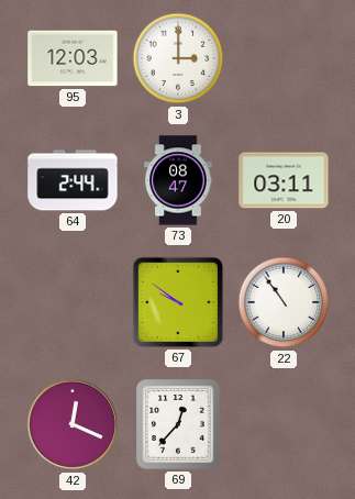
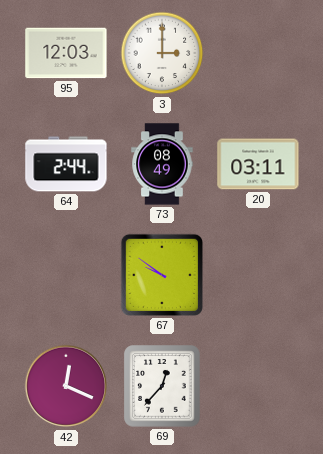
73: 08:47 -> 08:49
22: 10:54 -> none
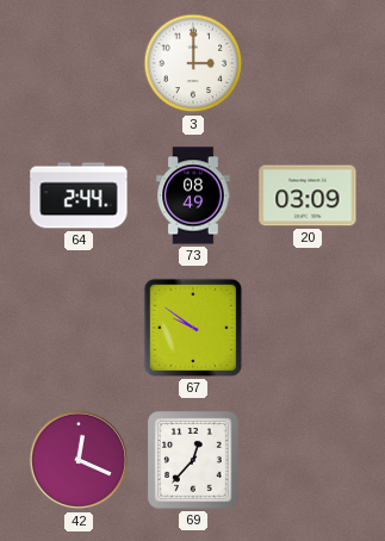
95: 12:03 -> none
20: 03:11 -> 03:09
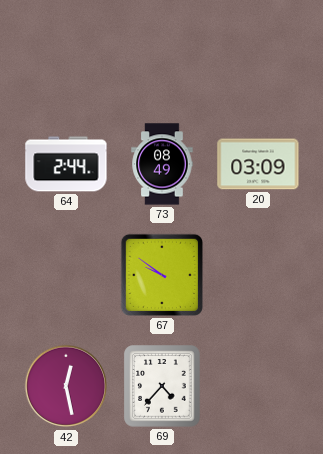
3: 3:00 -> none
42: 12:19 -> 12:28
69: 12:37 -> 4:37
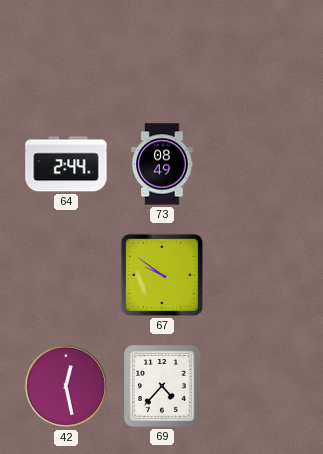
20: 03:09 -> none
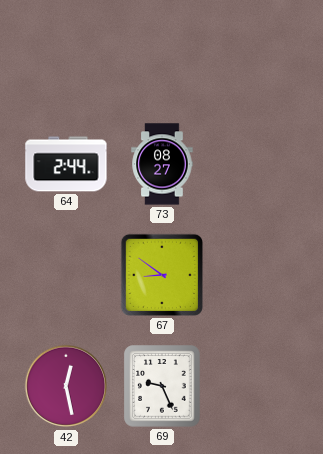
73: 08:49 -> 08:27
67: 9:51 -> 8:51
69: 4:37 -> 9:26
